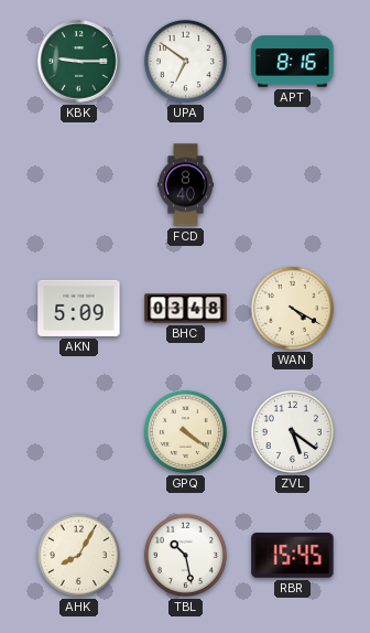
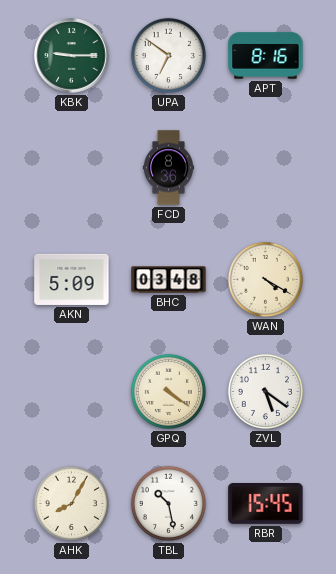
FCD: 8:40 -> 8:36
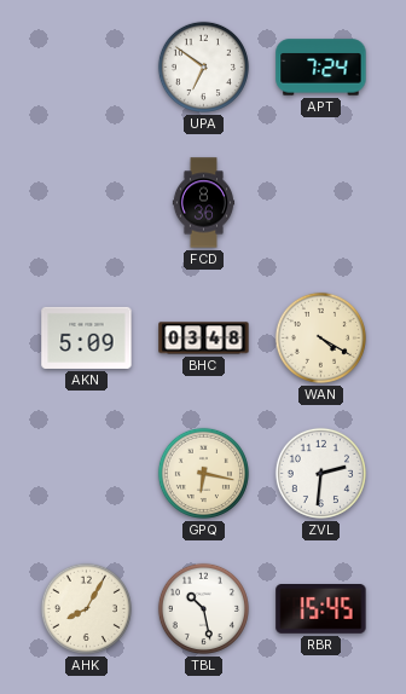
KBK: 9:15 -> none
APT: 8:16 -> 7:24
GPQ: 4:21 -> 6:17
ZVL: 5:21 -> 2:31
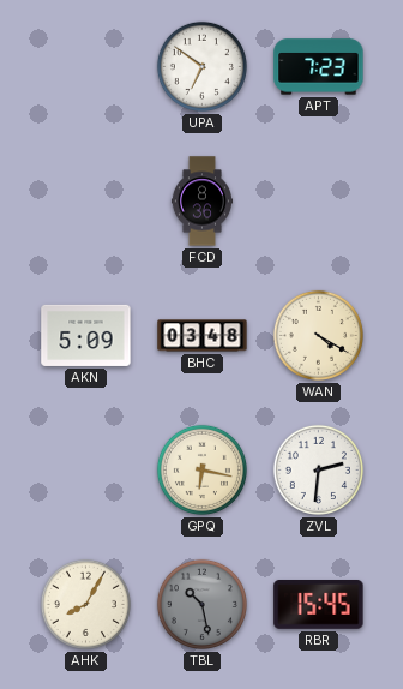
APT: 7:24 -> 7:23
TBL dial: white -> grey
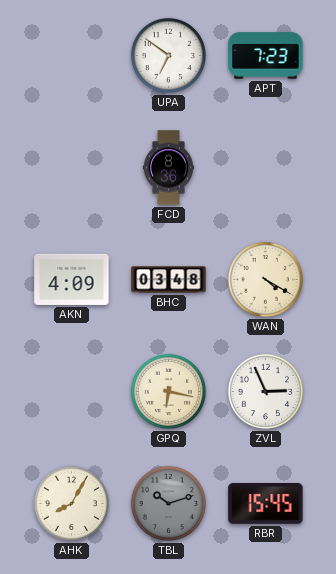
AKN: 5:09 -> 4:09
ZVL: 2:31 -> 2:56
TBL: 10:28 -> 10:12
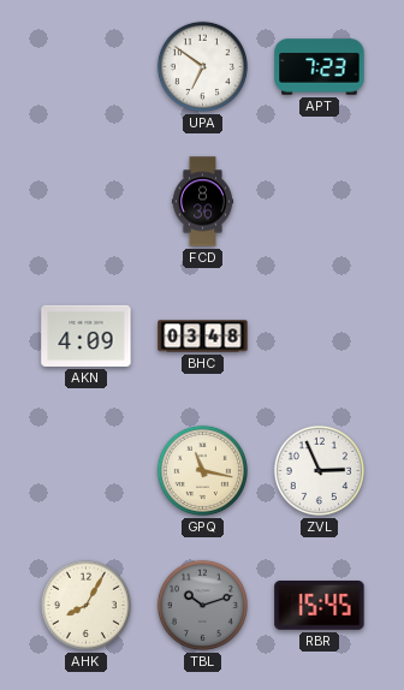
WAN: 4:20 -> none
GPQ: 6:17 -> 11:17
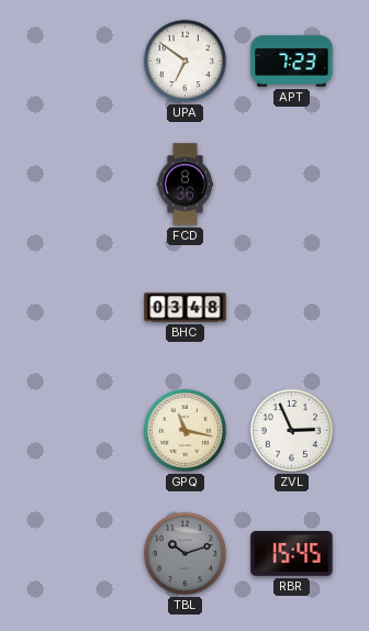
AKN: 4:09 -> none
AHK: 8:05 -> none
